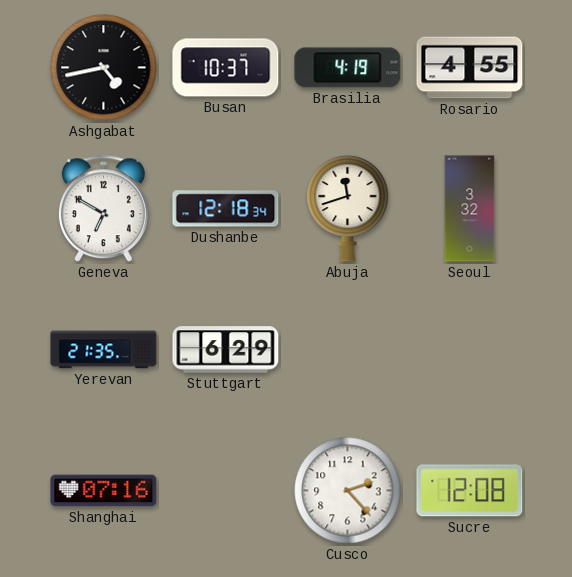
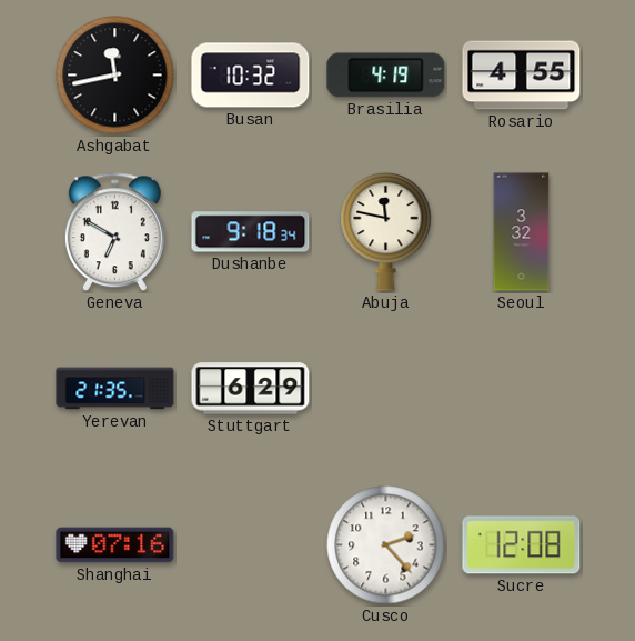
Ashgabat: 4:43 -> 11:43
Busan: 10:37 -> 10:32
Dushanbe: 12:18 -> 9:18
Abuja: 11:42 -> 11:47
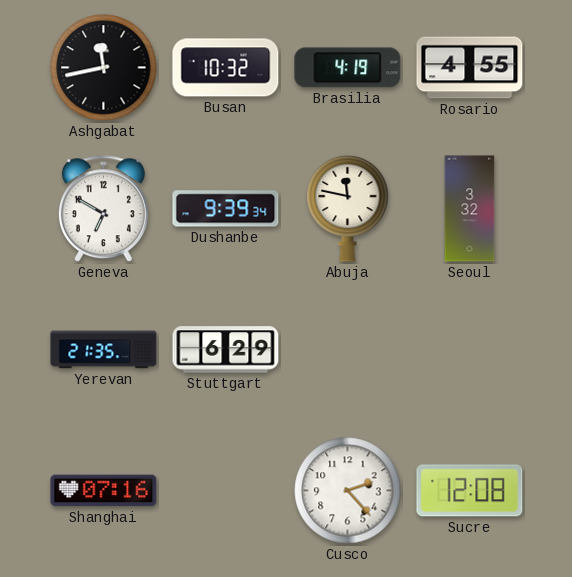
Dushanbe: 9:18 -> 9:39
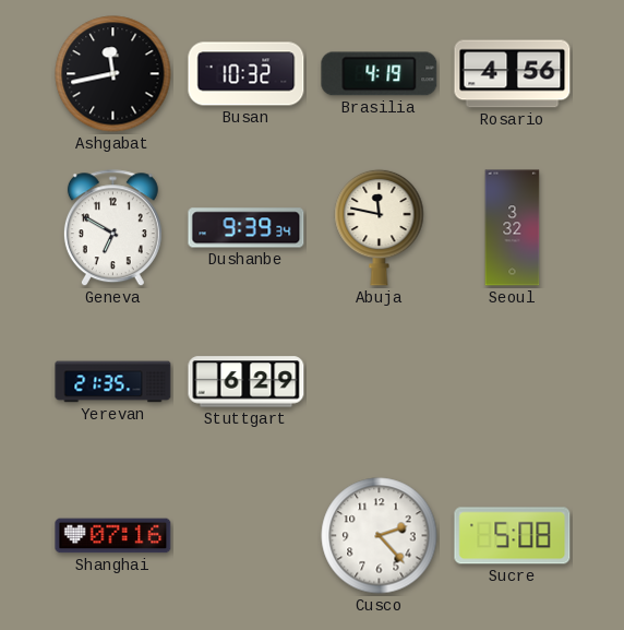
Rosario: 4:55 -> 4:56
Sucre: 12:08 -> 5:08
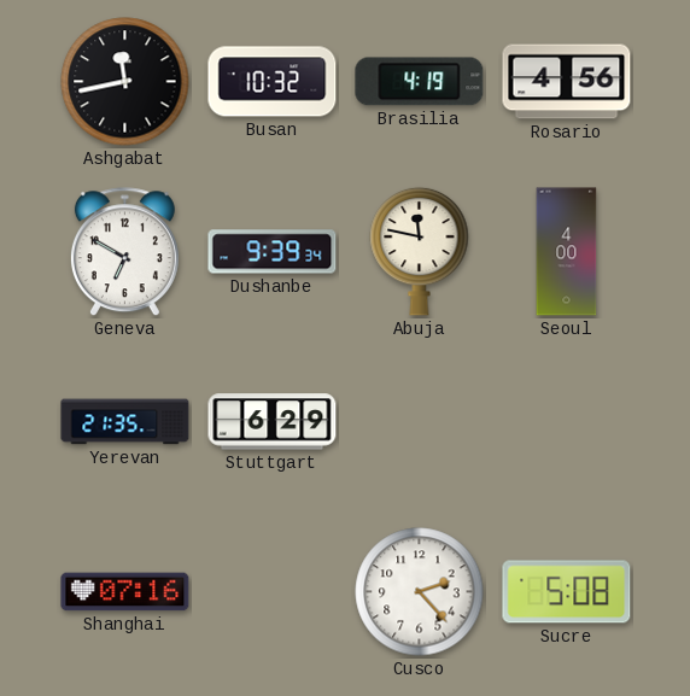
Seoul: 3:32 -> 4:00
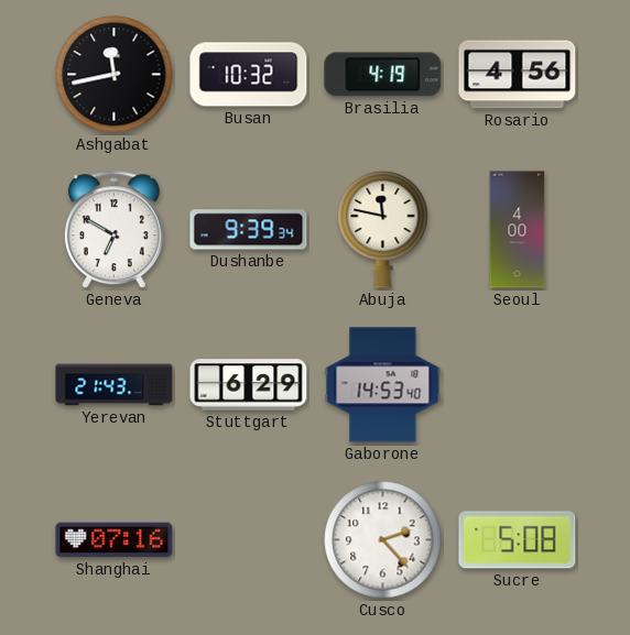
Yerevan: 21:35 -> 21:43
Gaborone: none -> 14:53
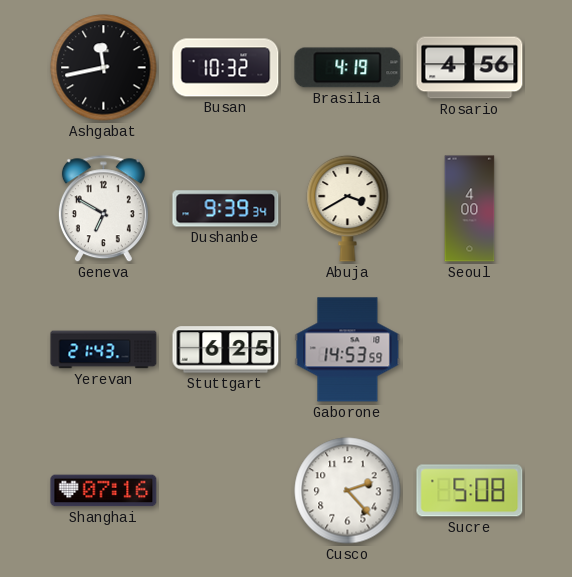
Abuja: 11:47 -> 3:40
Stuttgart: 6:29 -> 6:25
Gaborone: 14:53:40 -> 14:53:59
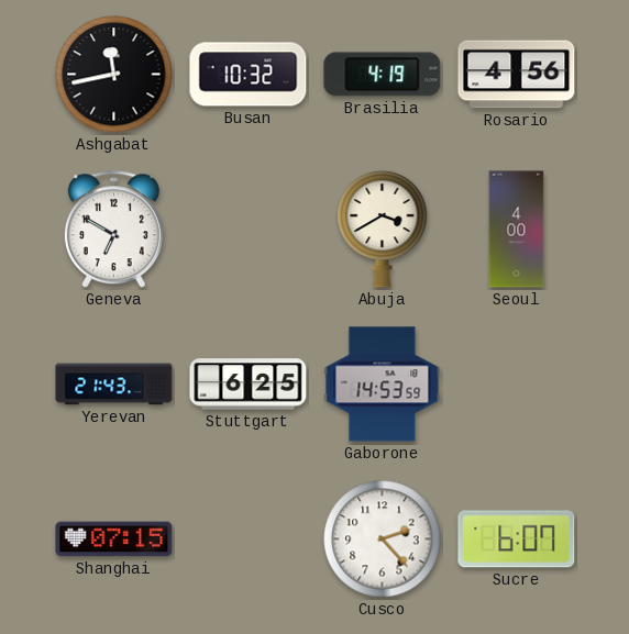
Dushanbe: 9:39 -> none
Shanghai: 07:16 -> 07:15
Sucre: 5:08 -> 6:07
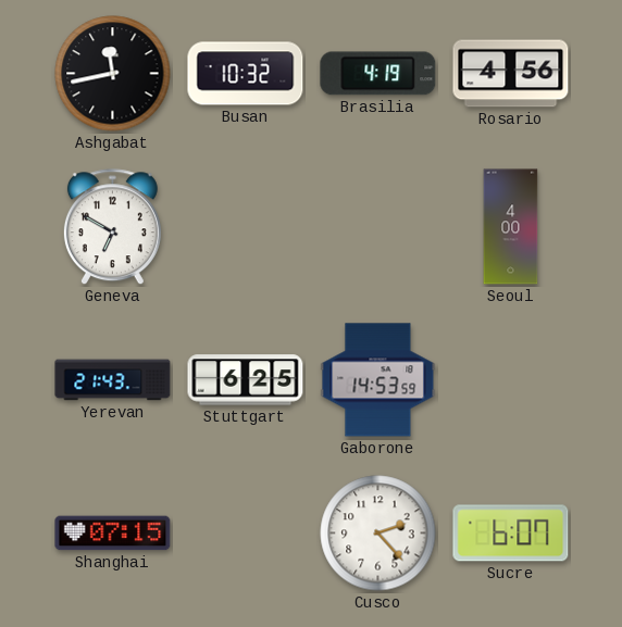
Abuja: 3:40 -> none
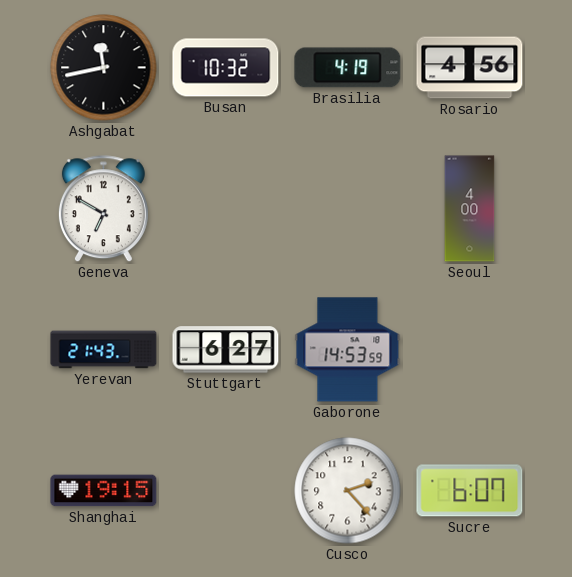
Stuttgart: 6:25 -> 6:27
Shanghai: 07:15 -> 19:15
